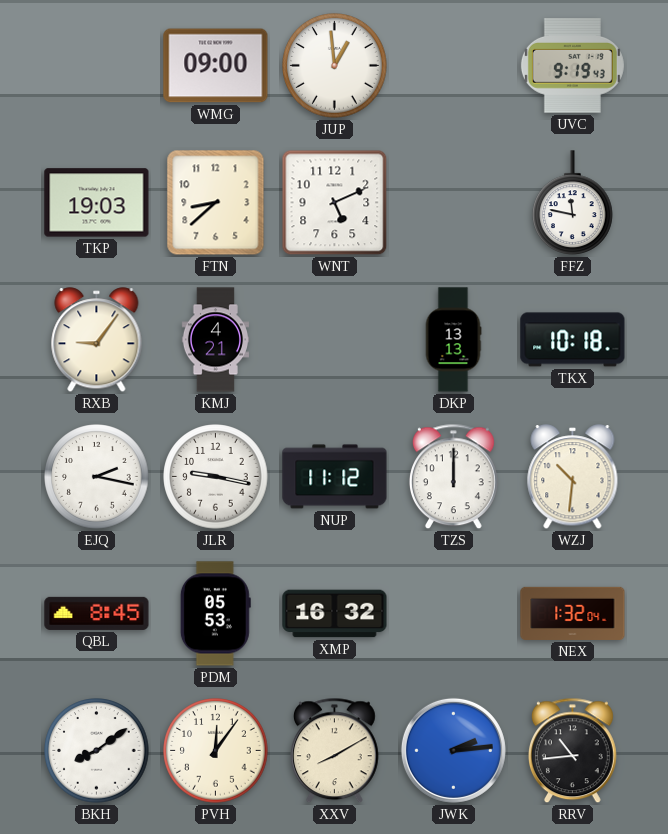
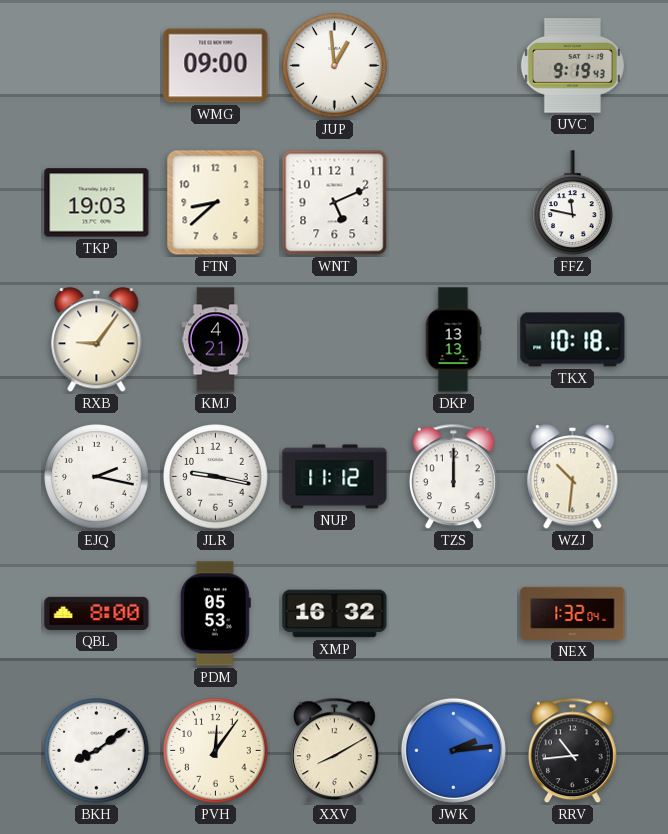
QBL: 8:45 -> 8:00
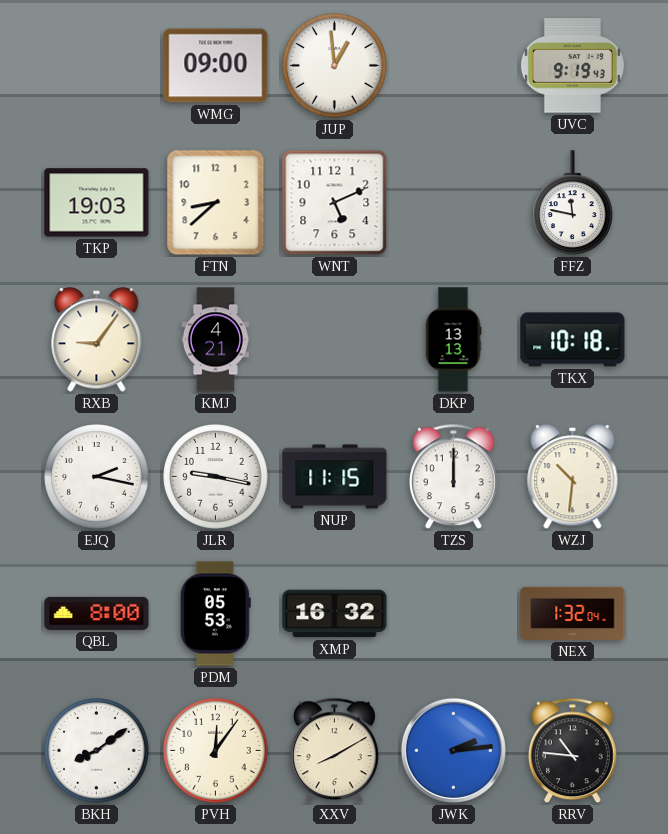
NUP: 11:12 -> 11:15
RRV: 10:44 -> 10:46
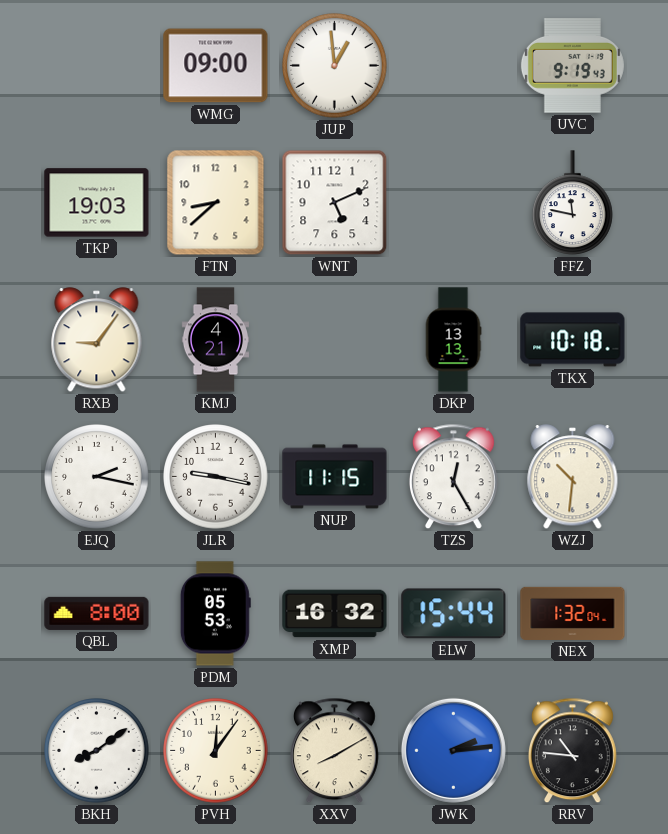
TZS: 12:00 -> 12:25
ELW: none -> 15:44
